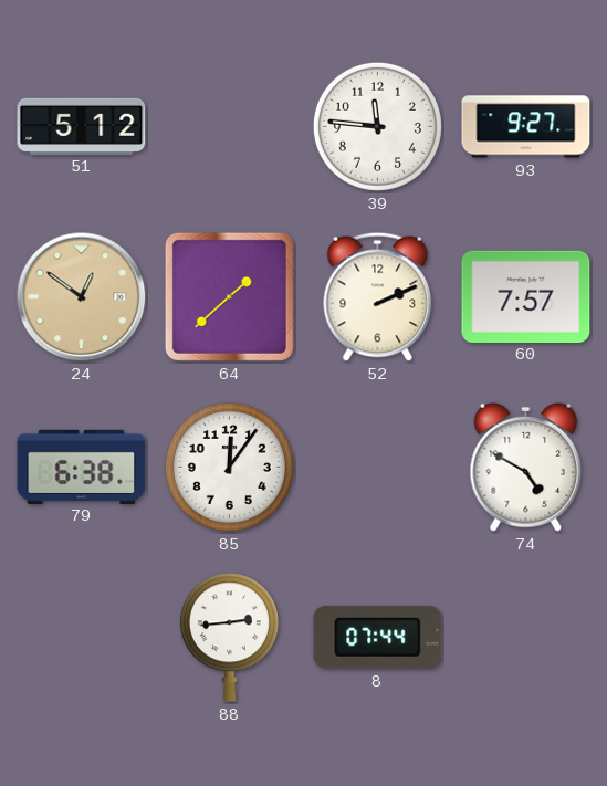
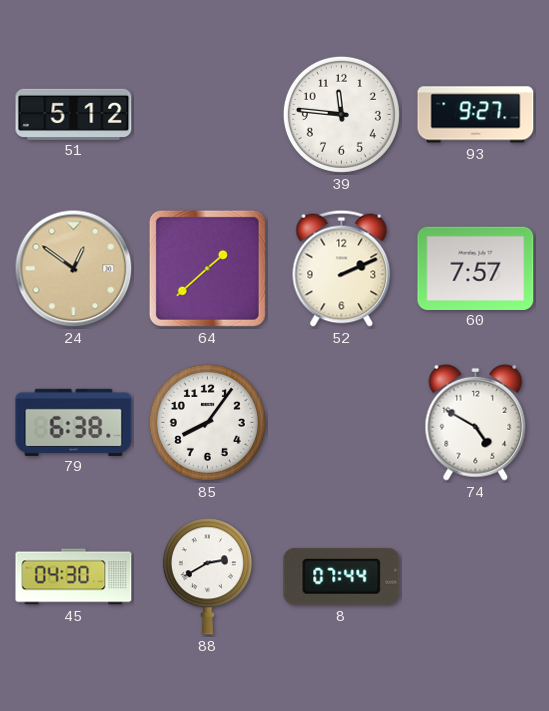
85: 12:06 -> 8:06
45: none -> 04:30
88: 2:44 -> 2:40
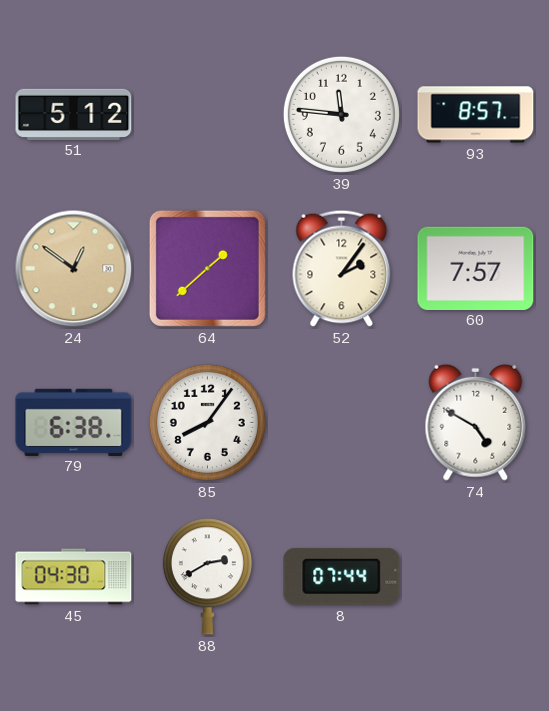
93: 9:27 -> 8:57
52: 2:11 -> 2:06
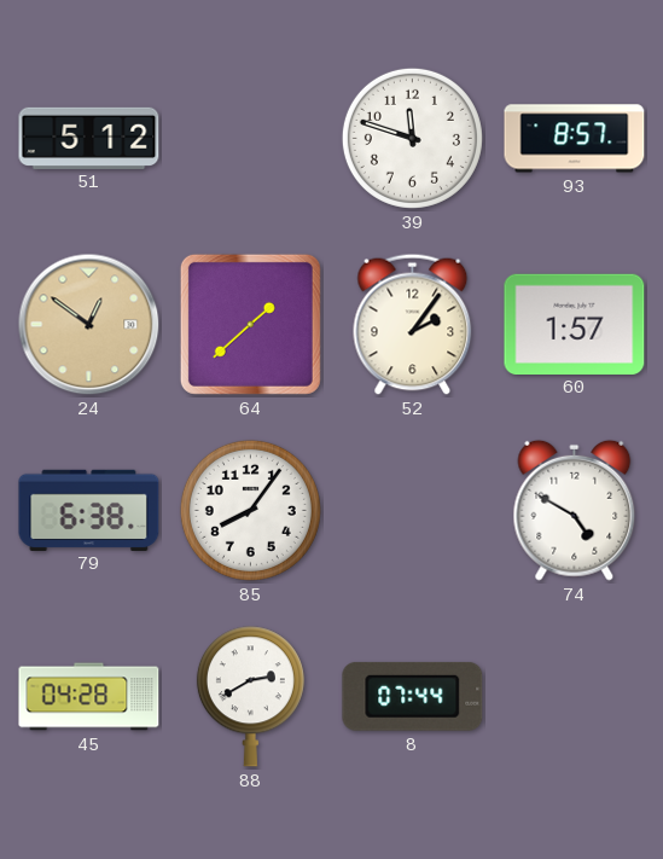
39: 11:46 -> 11:48
60: 7:57 -> 1:57
45: 04:30 -> 04:28
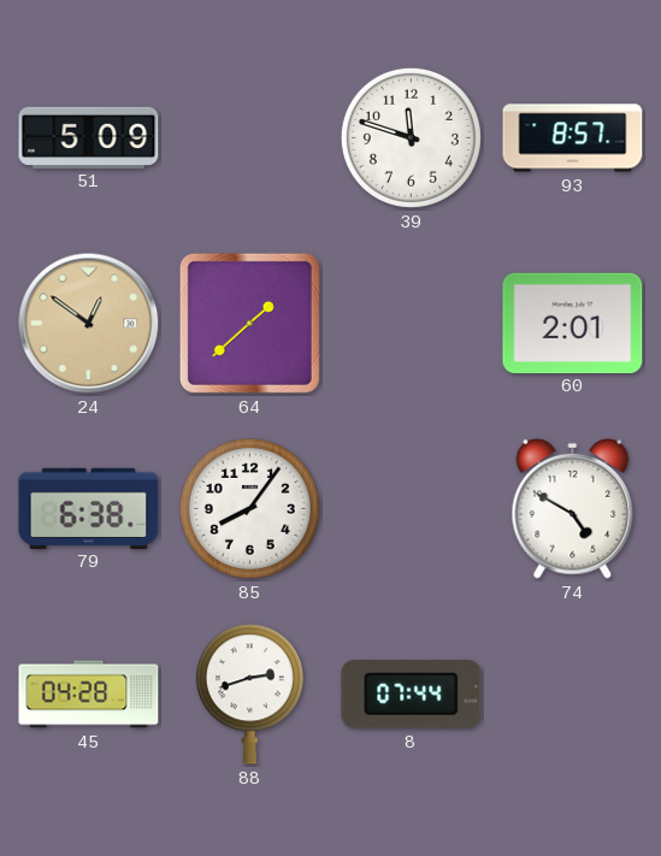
51: 5:12 -> 5:09
52: 2:06 -> none
60: 1:57 -> 2:01
88: 2:40 -> 2:42
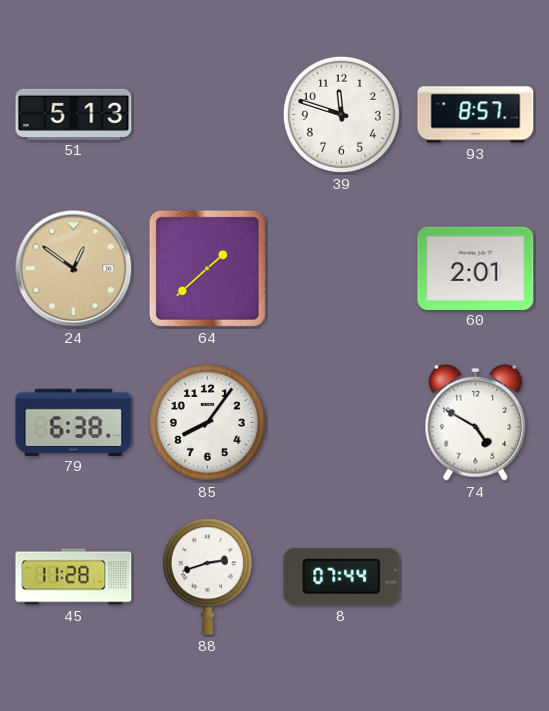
51: 5:09 -> 5:13
45: 04:28 -> 11:28
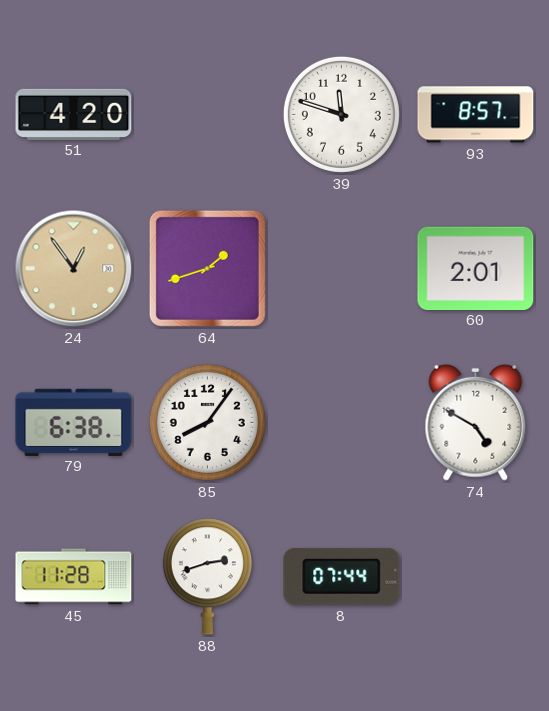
51: 5:13 -> 4:20
24: 12:51 -> 12:54
64: 1:38 -> 1:42
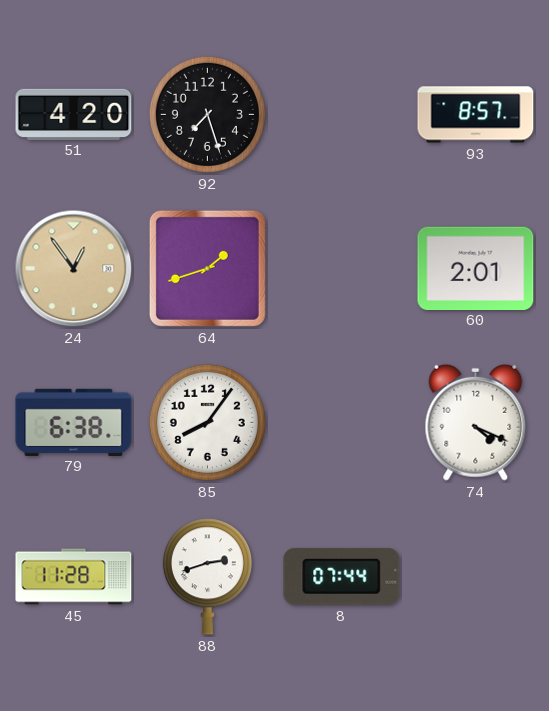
92: none -> 7:27
39: 11:48 -> none
74: 4:50 -> 4:19
